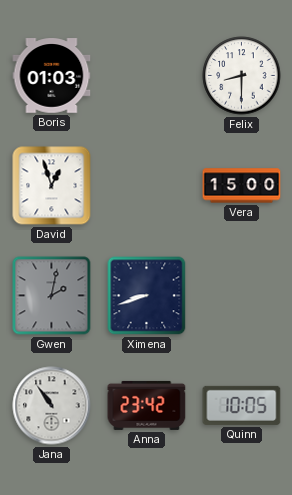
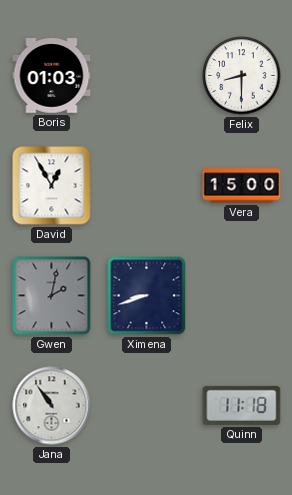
David: 12:57 -> 12:55
Anna: 23:42 -> none
Quinn: 10:05 -> 11:18
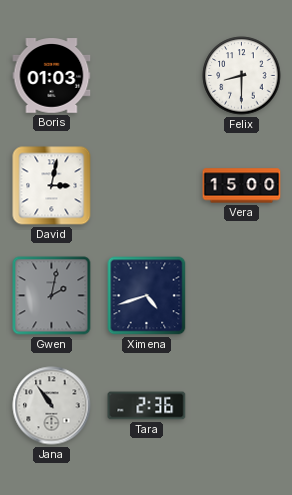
David: 12:55 -> 3:02
Ximena: 8:42 -> 4:42
Tara: none -> 2:36
Quinn: 11:18 -> none
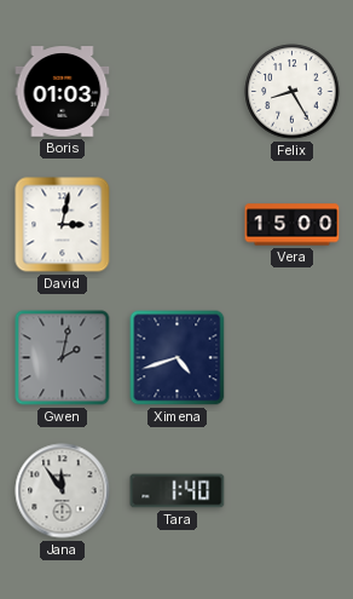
Felix: 8:30 -> 8:25
Jana: 10:54 -> 11:54
Tara: 2:36 -> 1:40
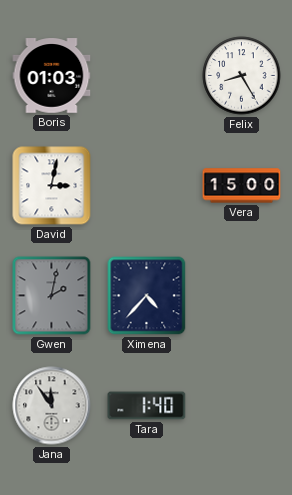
Ximena: 4:42 -> 4:37
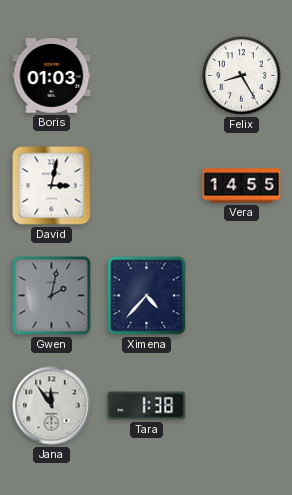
Vera: 15:00 -> 14:55
Tara: 1:40 -> 1:38
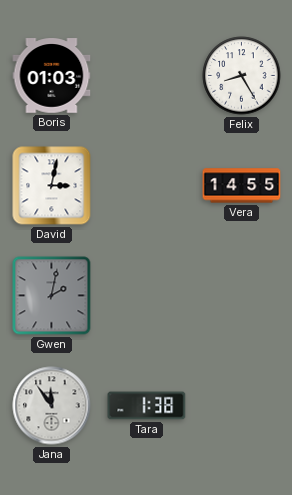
Ximena: 4:37 -> none
